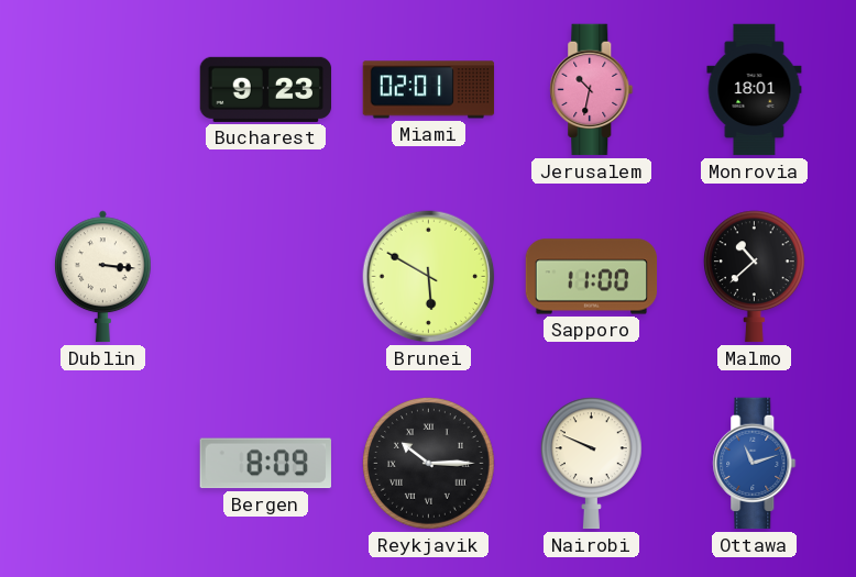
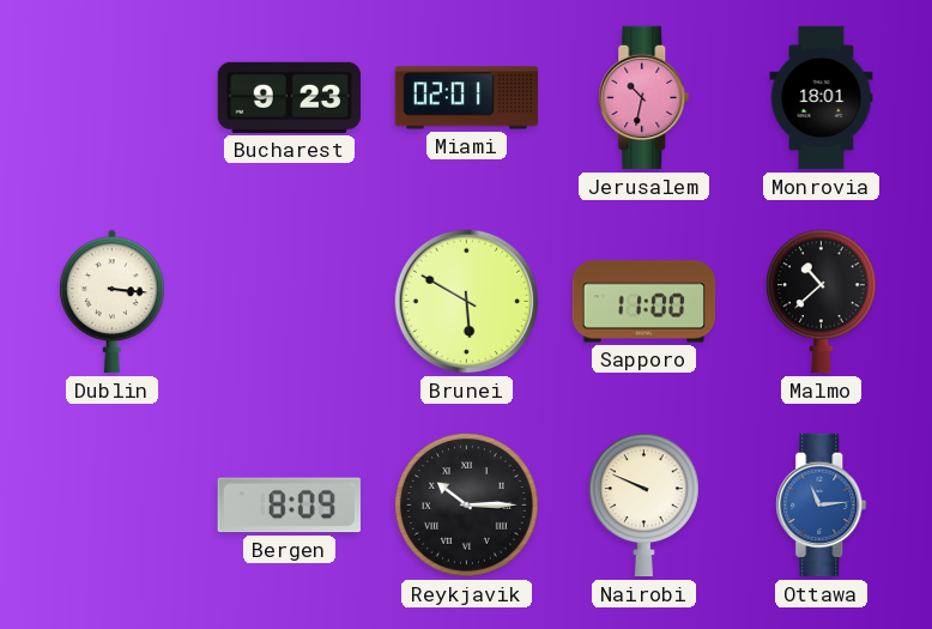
Ottawa: 11:12 -> 11:14
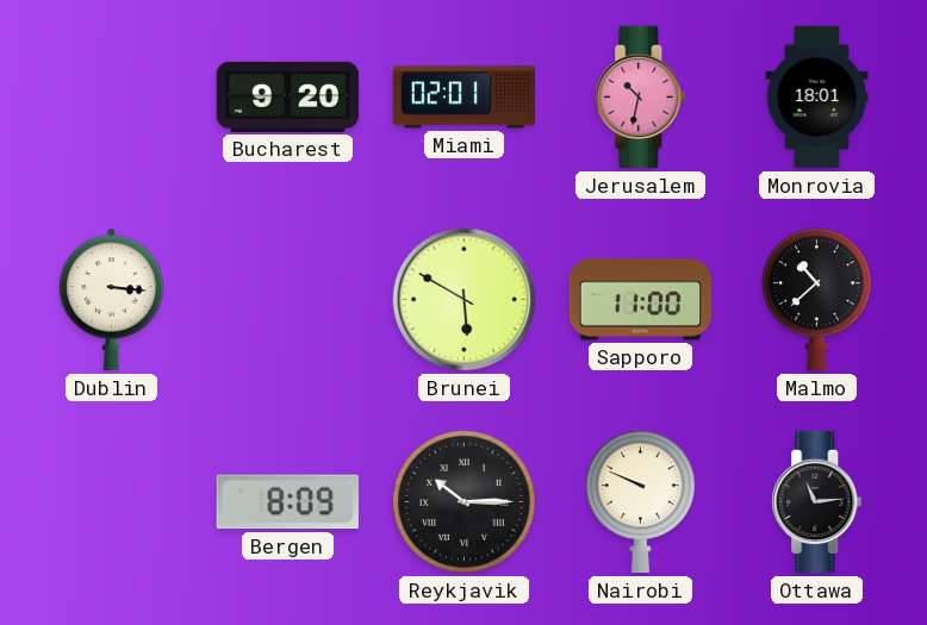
Bucharest: 9:23 -> 9:20
Ottawa dial: blue -> black
